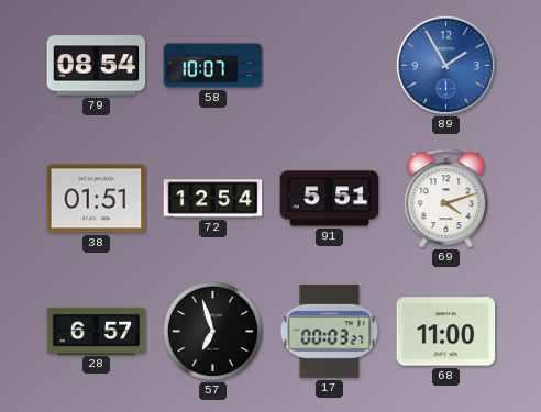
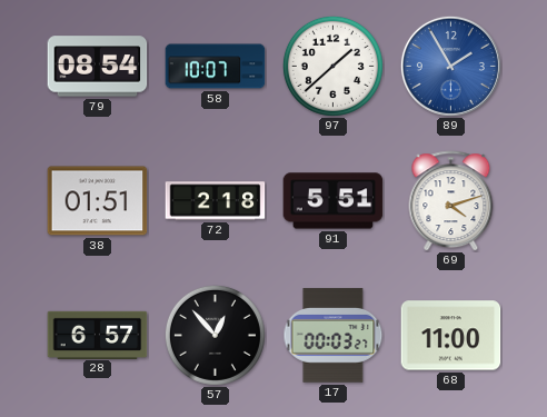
97: none -> 1:38
72: 12:54 -> 2:18
57: 6:57 -> 12:53
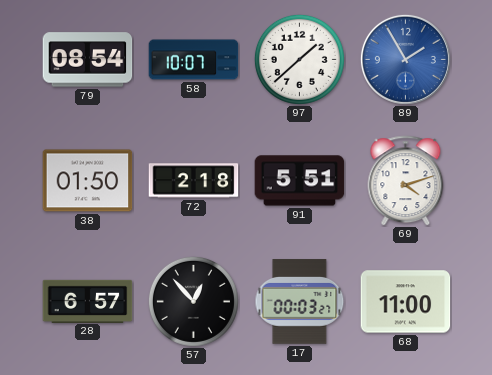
38: 01:51 -> 01:50
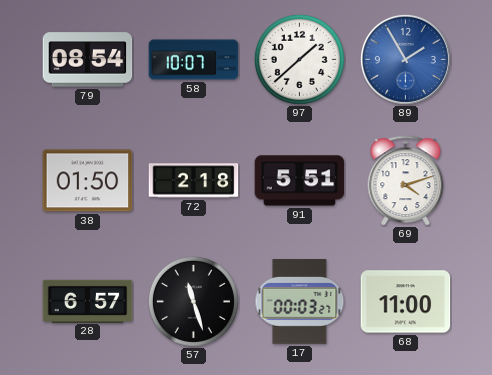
57: 12:53 -> 11:27
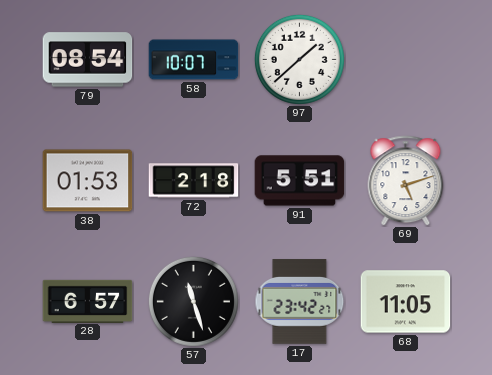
89: 1:55 -> none
38: 01:50 -> 01:53
69: 4:12 -> 5:12
17: 00:03 -> 23:42
68: 11:00 -> 11:05
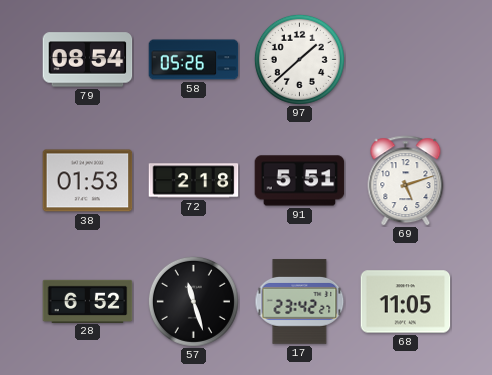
58: 10:07 -> 05:26
28: 6:57 -> 6:52
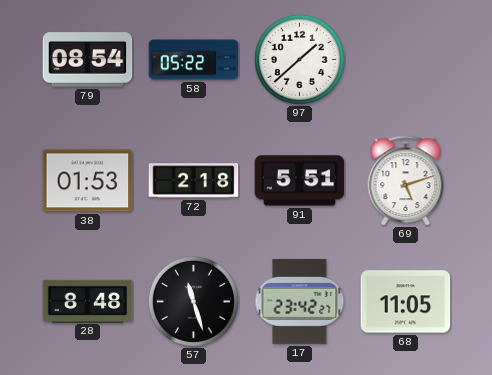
58: 05:26 -> 05:22
28: 6:52 -> 8:48
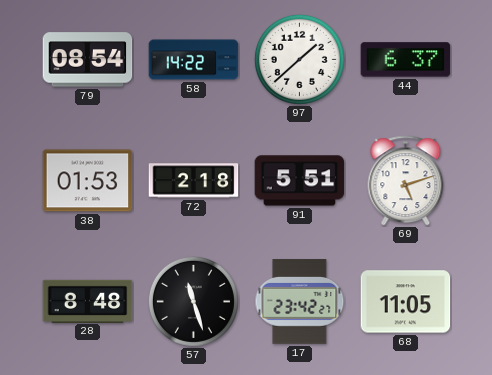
58: 05:22 -> 14:22
44: none -> 6:37
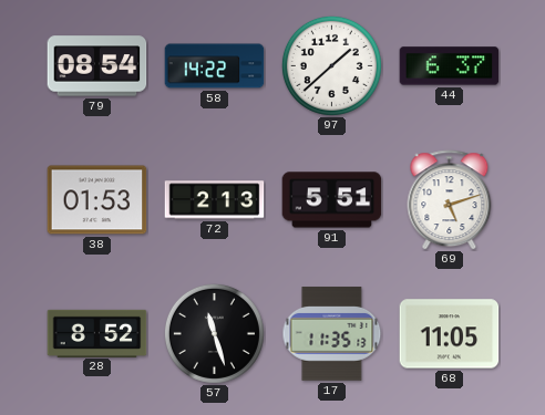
72: 2:18 -> 2:13
28: 8:48 -> 8:52
17: 23:42 -> 11:35
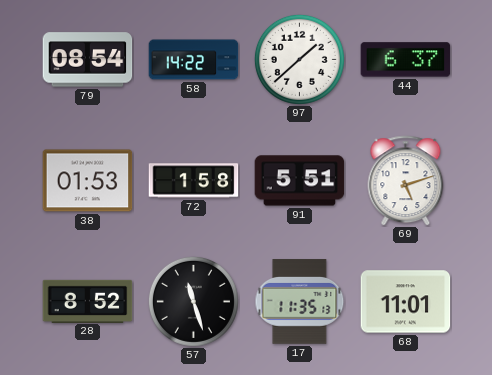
72: 2:13 -> 1:58
68: 11:05 -> 11:01
